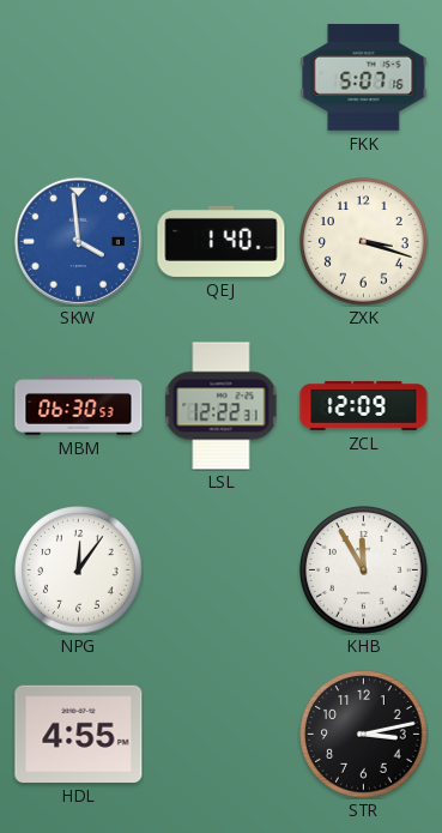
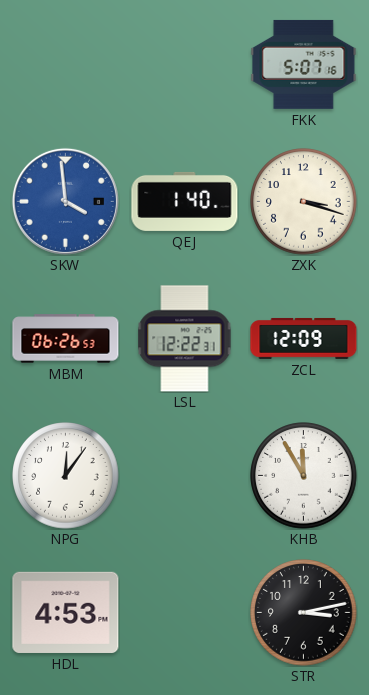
MBM: 06:30 -> 06:26
HDL: 4:55 -> 4:53
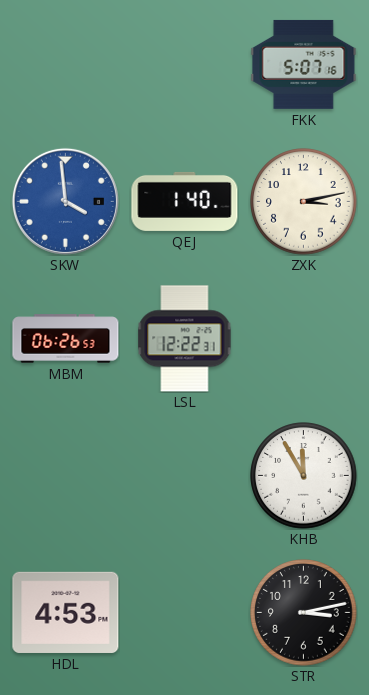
ZXK: 3:18 -> 3:13
ZCL: 12:09 -> none
NPG: 12:06 -> none
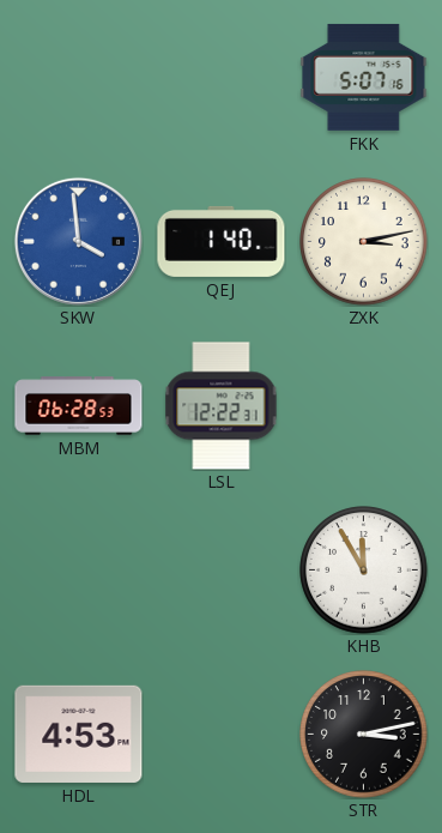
MBM: 06:26 -> 06:28
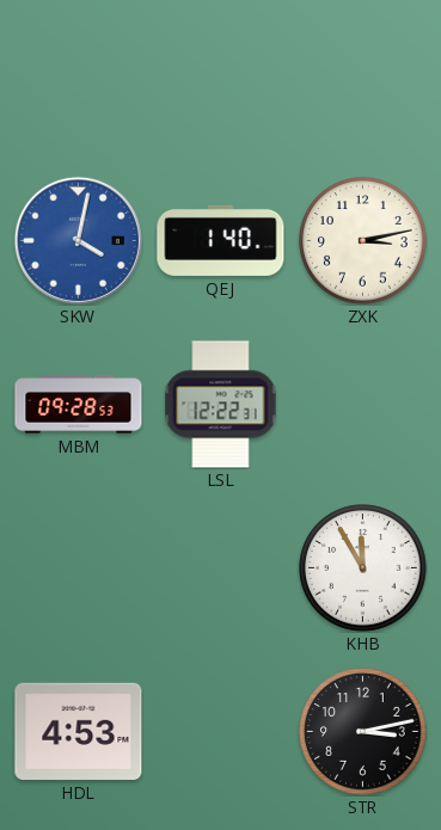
FKK: 5:07 -> none
SKW: 3:59 -> 4:02
MBM: 06:28 -> 09:28
